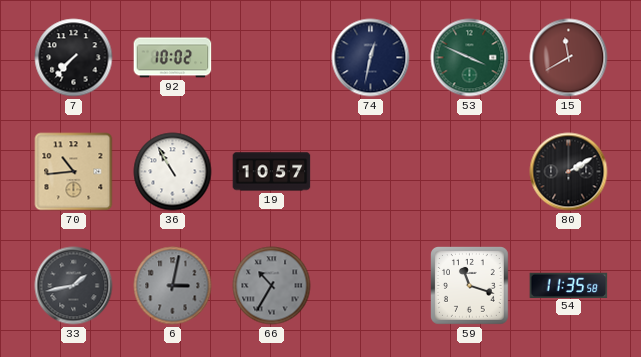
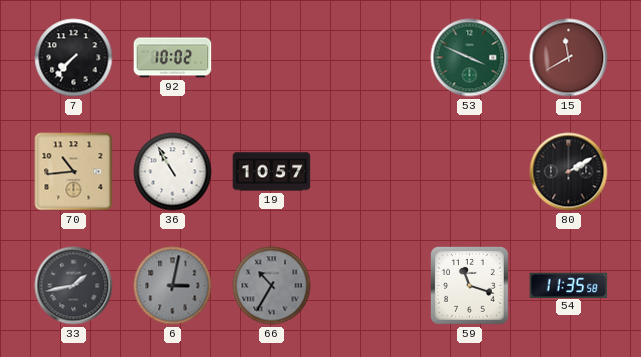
74: 12:32 -> none
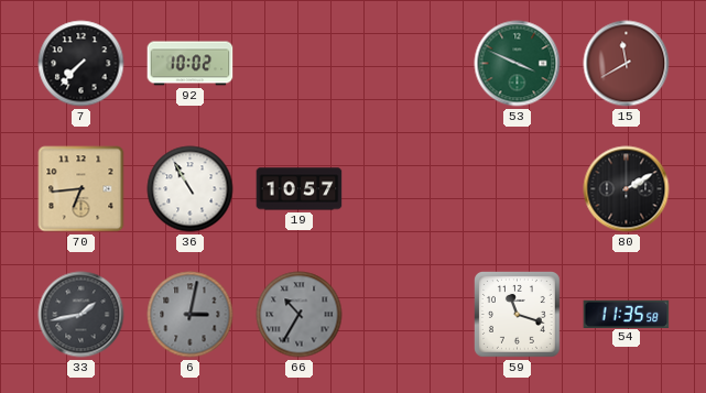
70: 10:44 -> 6:44
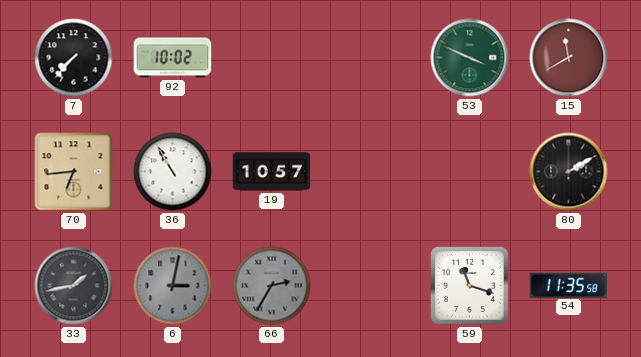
66: 10:35 -> 2:35
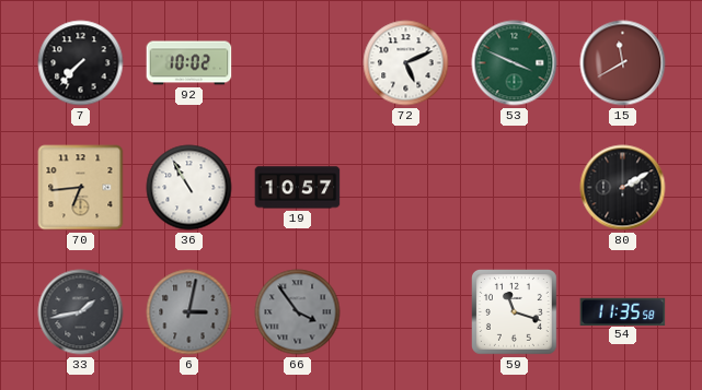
72: none -> 5:11
66: 2:35 -> 3:54
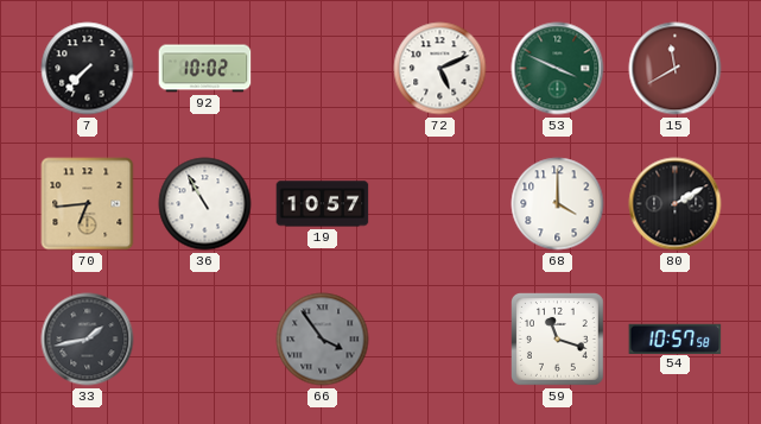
68: none -> 4:00
6: 3:02 -> none
54: 11:35 -> 10:57
